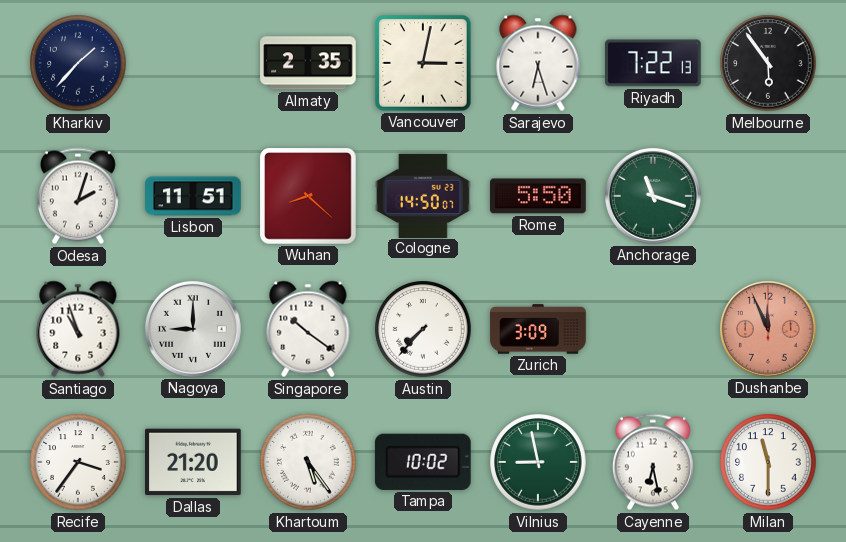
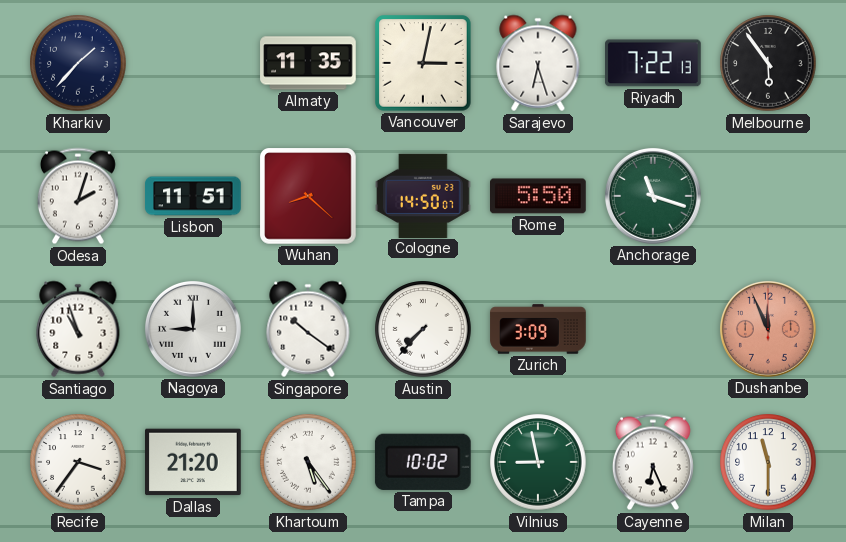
Almaty: 2:35 -> 11:35
Cayenne: 6:28 -> 6:26
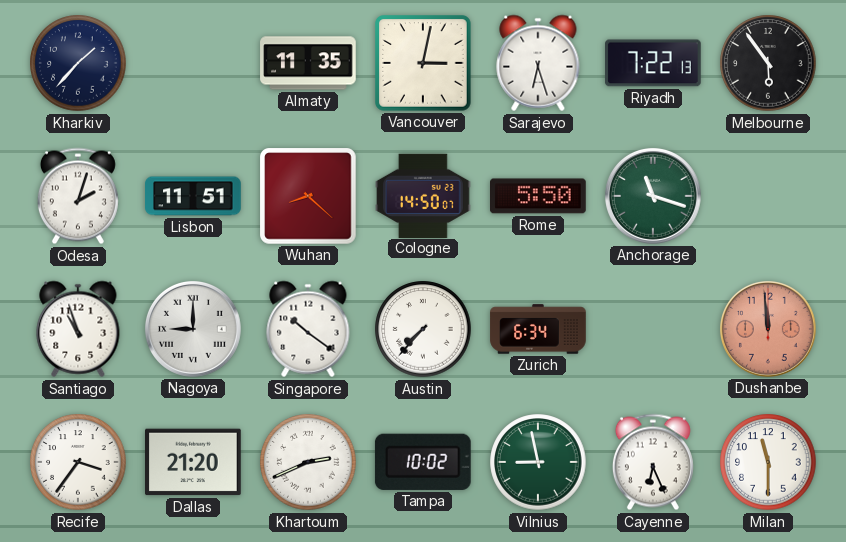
Zurich: 3:09 -> 6:34
Dushanbe: 11:56 -> 11:59
Khartoum: 5:24 -> 2:41
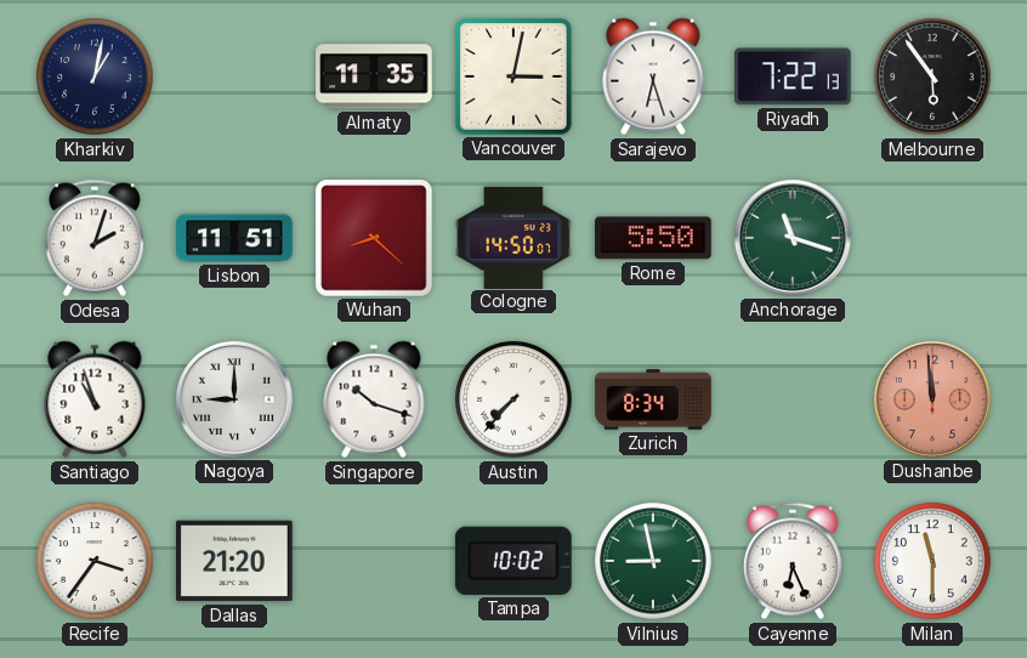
Kharkiv: 1:37 -> 1:02
Singapore: 10:21 -> 10:18
Zurich: 6:34 -> 8:34
Khartoum: 2:41 -> none
